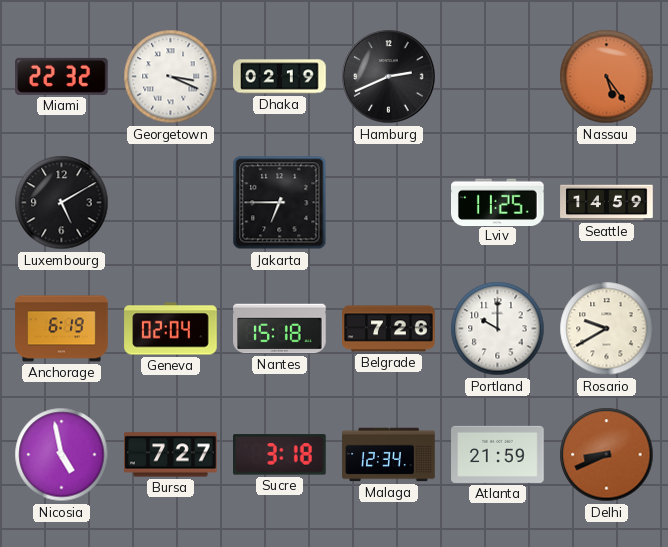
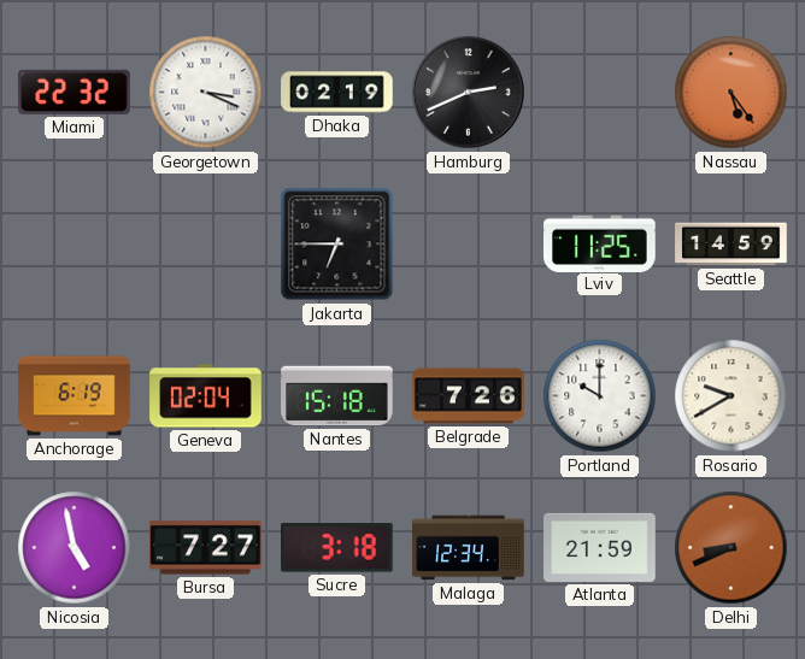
Luxembourg: 5:10 -> none
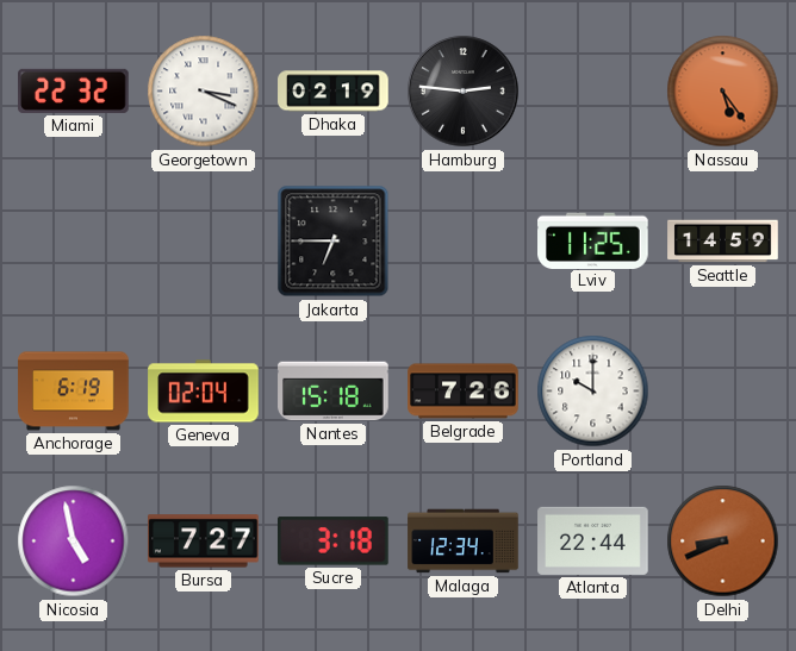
Hamburg: 2:41 -> 2:46
Rosario: 9:40 -> none
Atlanta: 21:59 -> 22:44
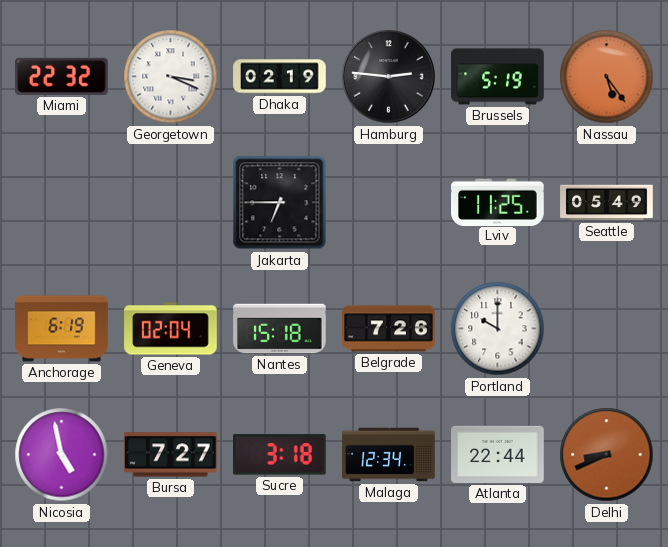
Brussels: none -> 5:19
Seattle: 14:59 -> 05:49
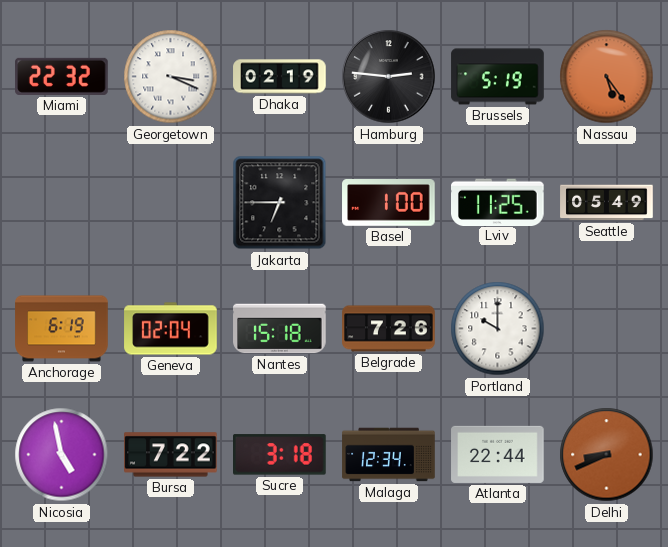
Basel: none -> 1:00
Bursa: 7:27 -> 7:22
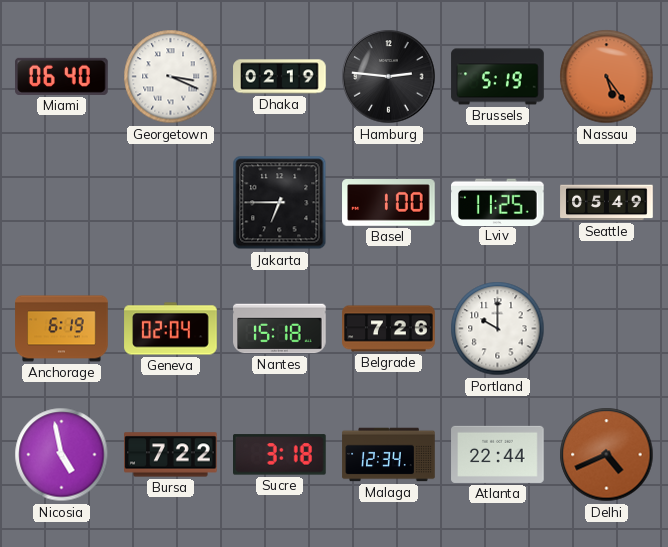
Miami: 22:32 -> 06:40
Delhi: 8:41 -> 4:41
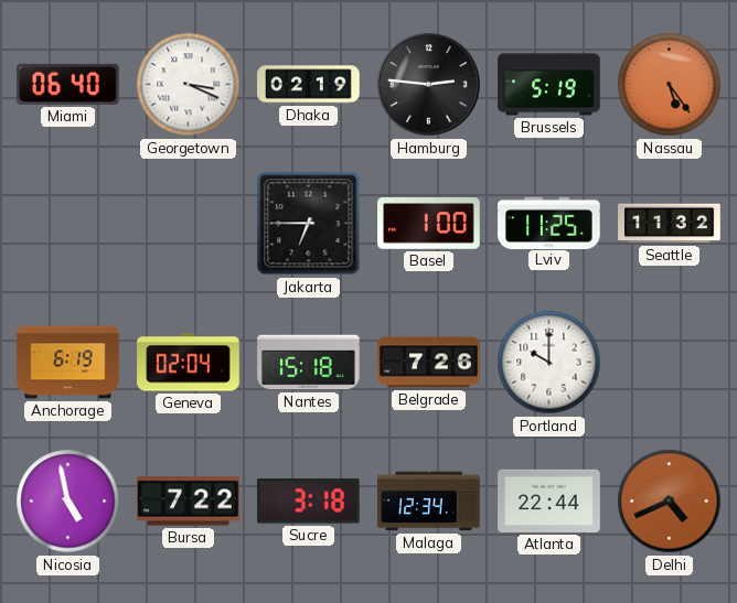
Seattle: 05:49 -> 11:32
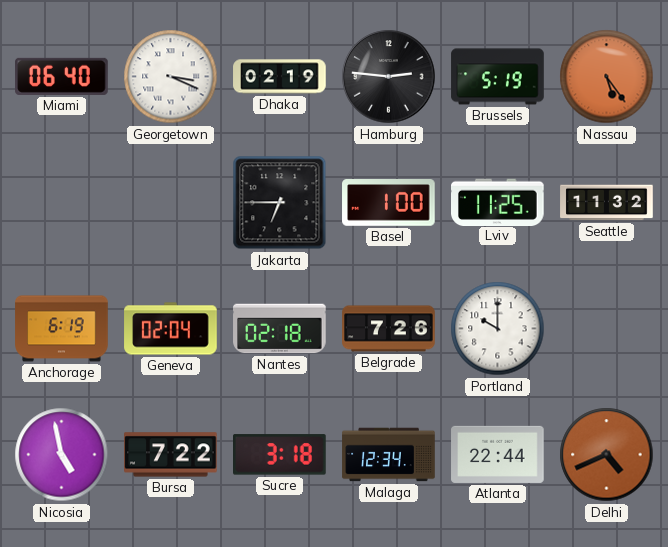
Nantes: 15:18 -> 02:18
